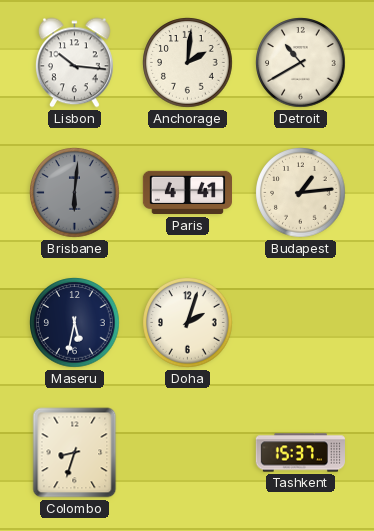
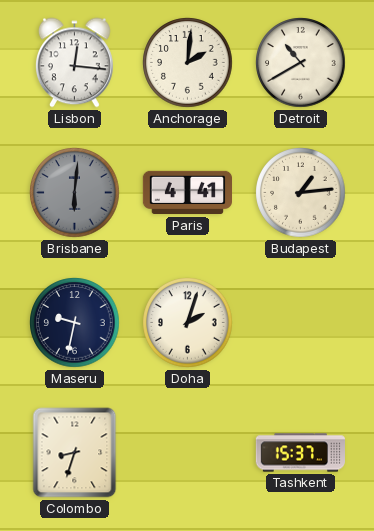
Lisbon: 10:16 -> 12:16
Maseru: 5:32 -> 9:32
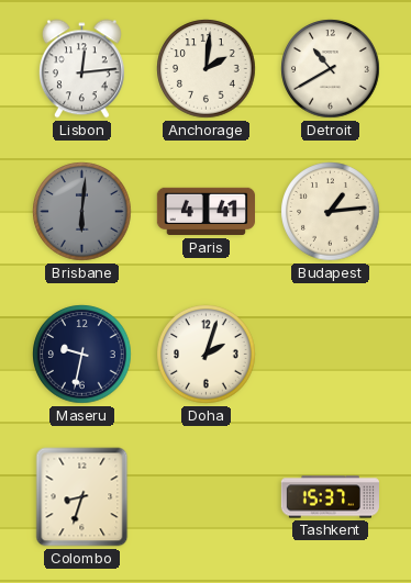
Lisbon: 12:16 -> 12:14
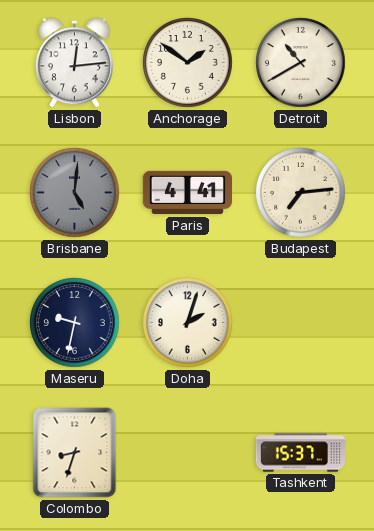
Anchorage: 2:01 -> 1:51
Brisbane: 6:01 -> 5:01
Budapest: 1:14 -> 7:14
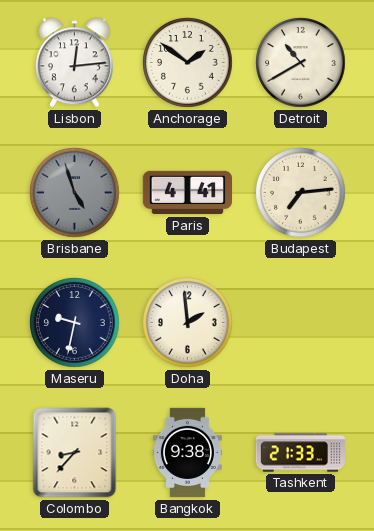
Brisbane: 5:01 -> 4:57
Doha: 2:03 -> 1:59
Colombo: 8:33 -> 8:37
Bangkok: none -> 9:38
Tashkent: 15:37 -> 21:33
